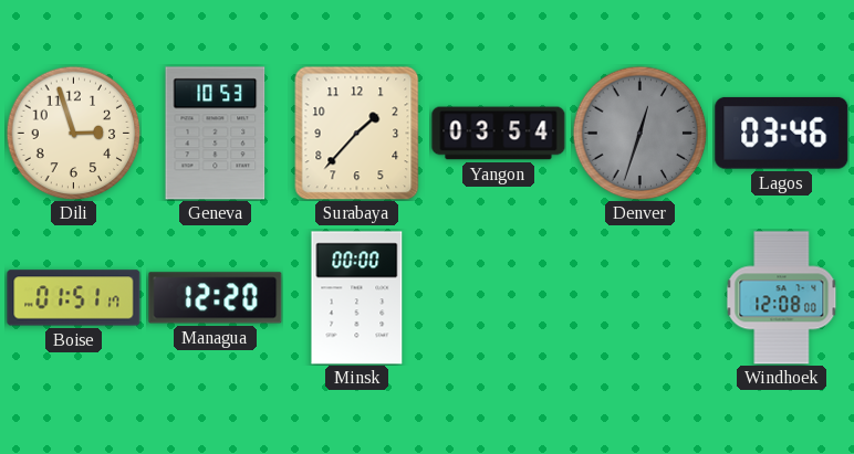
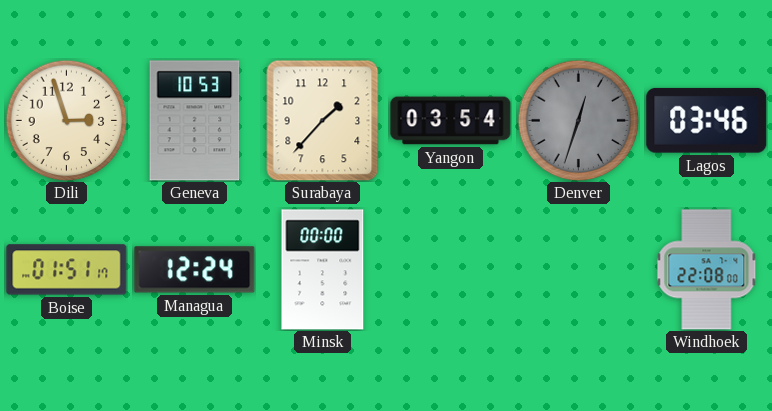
Managua: 12:20 -> 12:24
Windhoek: 12:08 -> 22:08
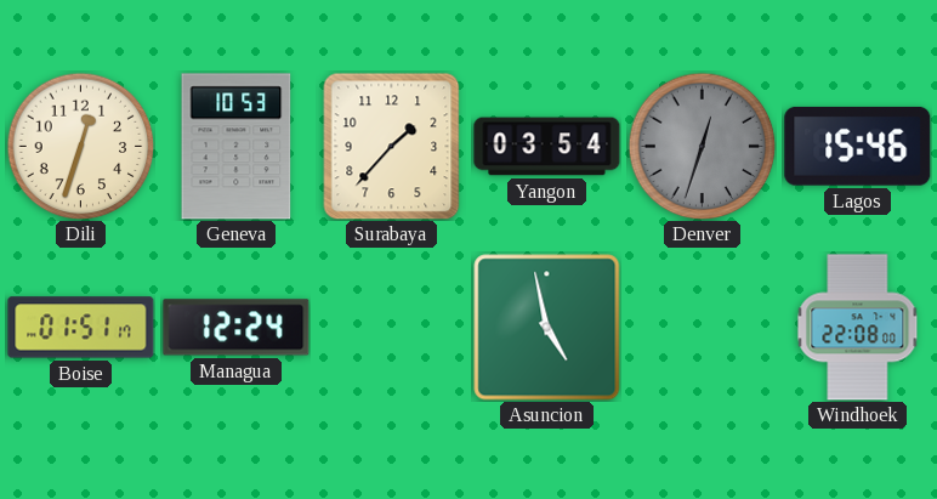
Dili: 2:57 -> 12:33
Lagos: 03:46 -> 15:46
Minsk: 00:00 -> none
Asuncion: none -> 4:58
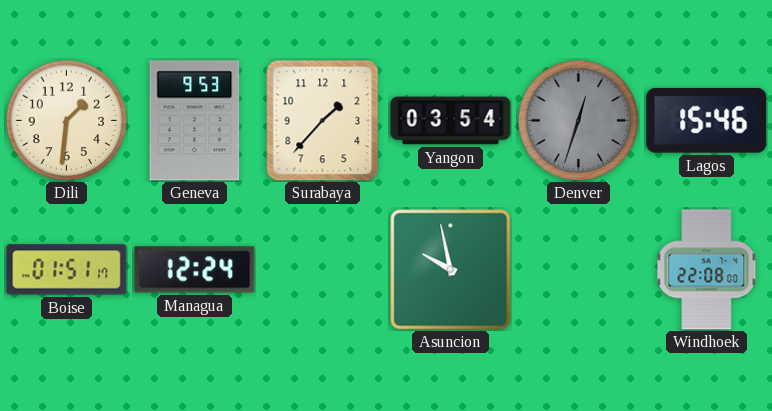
Dili: 12:33 -> 1:31
Geneva: 10:53 -> 9:53
Asuncion: 4:58 -> 9:58
